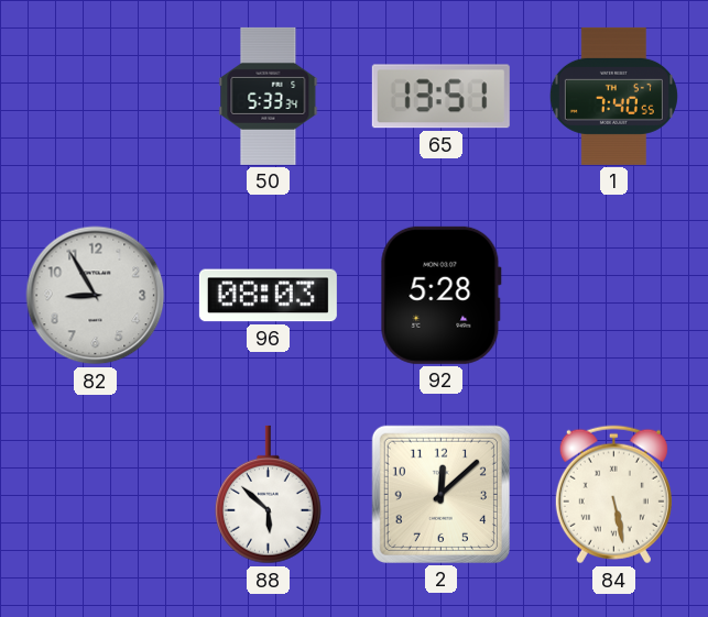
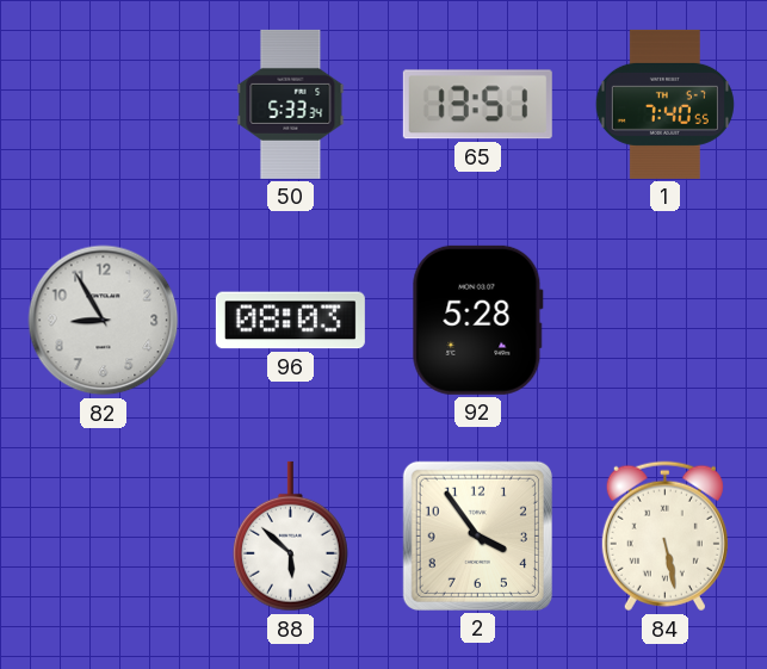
2: 12:08 -> 3:54
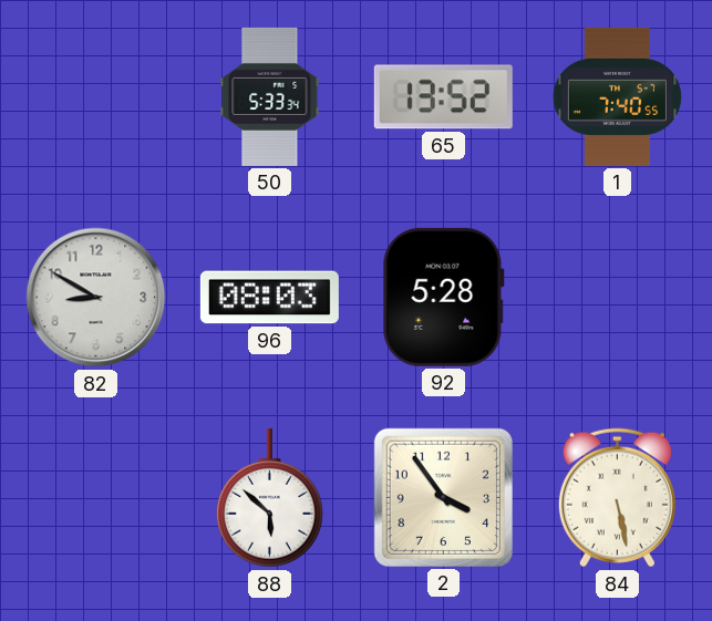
65: 13:51 -> 13:52
82: 8:55 -> 8:50
